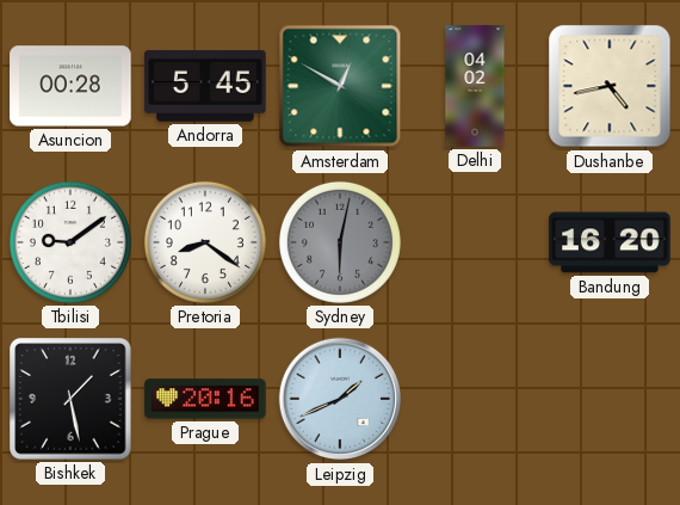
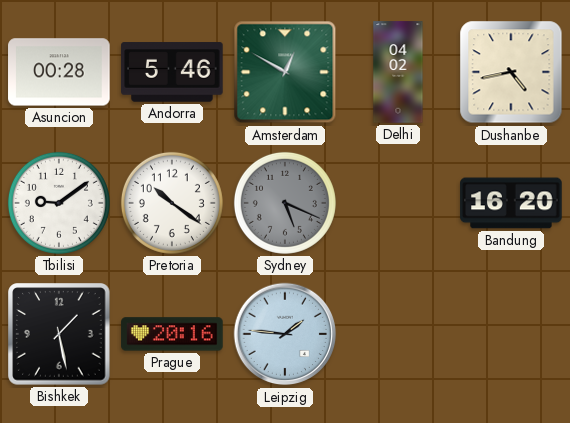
Andorra: 5:45 -> 5:46
Pretoria: 8:21 -> 10:21
Sydney: 6:02 -> 5:19
Leipzig: 1:41 -> 1:46
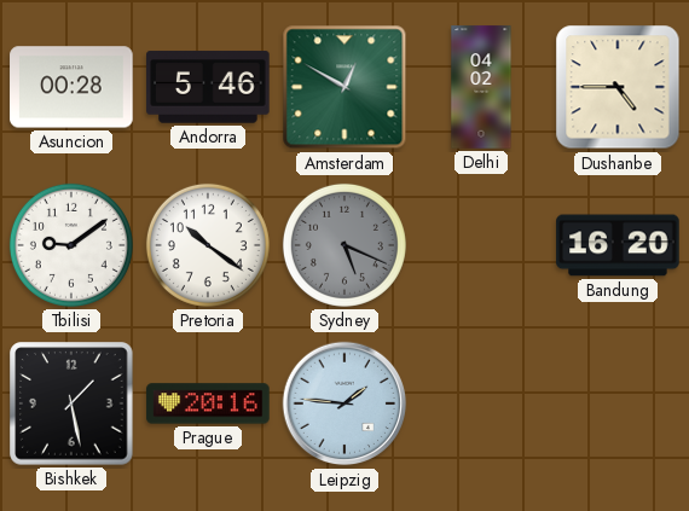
Dushanbe: 4:43 -> 4:45
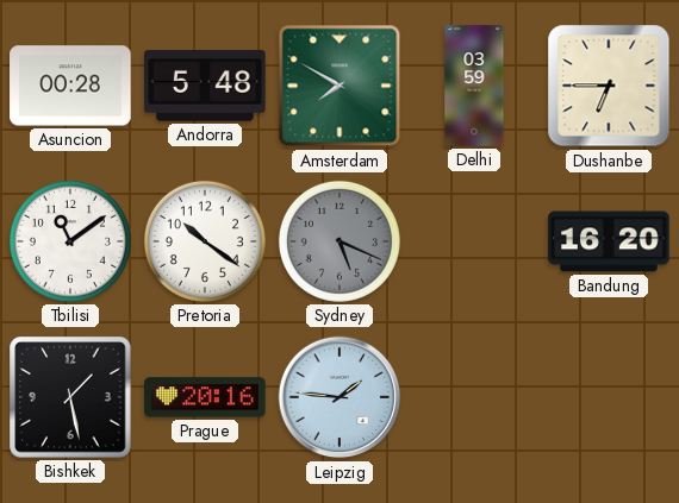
Andorra: 5:46 -> 5:48
Amsterdam: 12:50 -> 7:50
Delhi: 04:02 -> 03:59
Dushanbe: 4:45 -> 6:45
Tbilisi: 9:09 -> 11:09
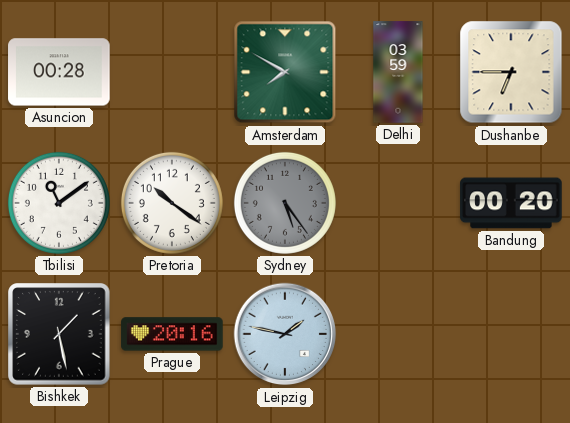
Andorra: 5:48 -> none
Sydney: 5:19 -> 5:24
Bandung: 16:20 -> 00:20
Leipzig: 1:46 -> 1:47
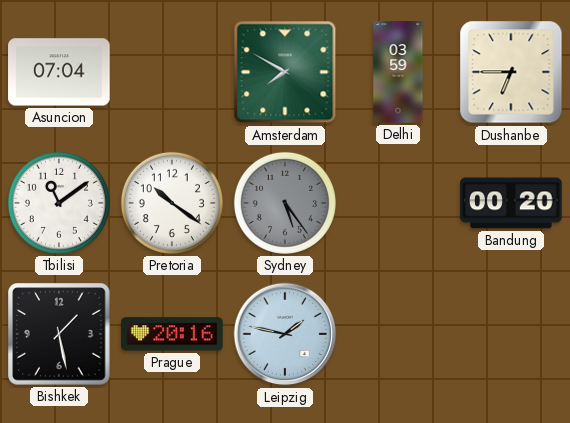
Asuncion: 00:28 -> 07:04
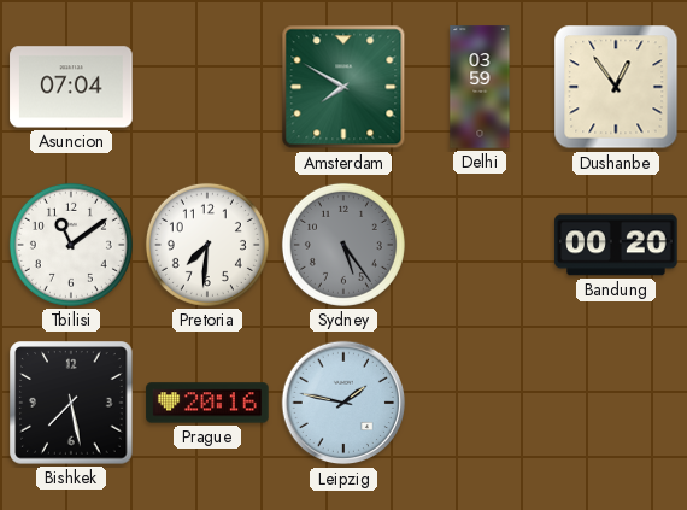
Dushanbe: 6:45 -> 12:54
Pretoria: 10:21 -> 7:31
Bishkek: 1:28 -> 7:28
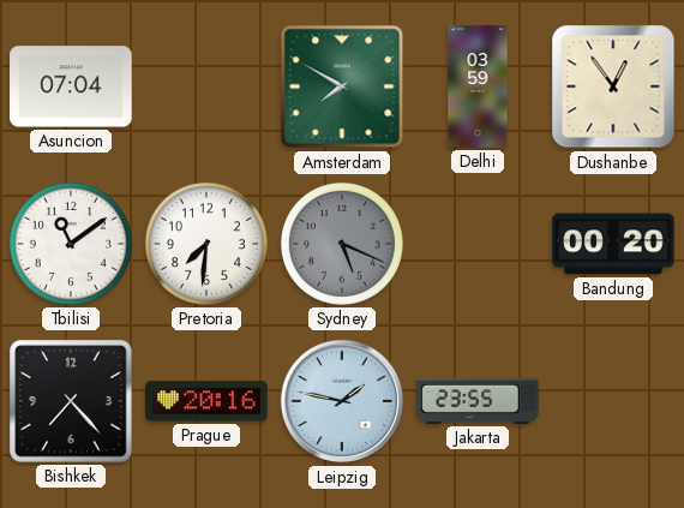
Sydney: 5:24 -> 5:19
Bishkek: 7:28 -> 7:23
Jakarta: none -> 23:55
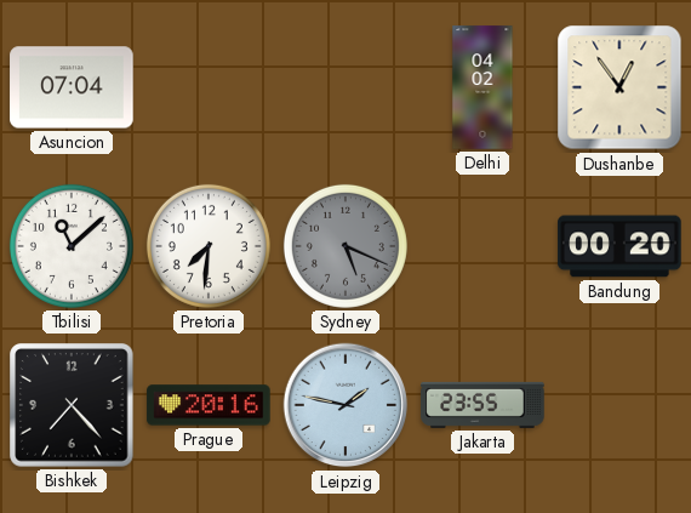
Amsterdam: 7:50 -> none
Delhi: 03:59 -> 04:02
Tbilisi: 11:09 -> 11:08
